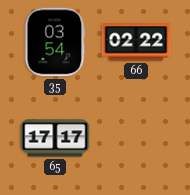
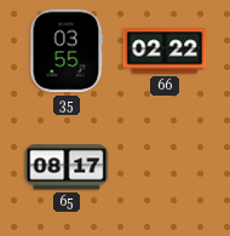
35: 03:54 -> 03:55
65: 17:17 -> 08:17
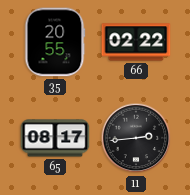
35: 03:55 -> 20:55
11: none -> 2:44
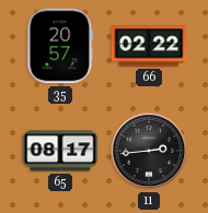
35: 20:55 -> 20:57
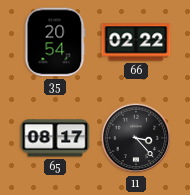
35: 20:57 -> 20:54
11: 2:44 -> 3:23
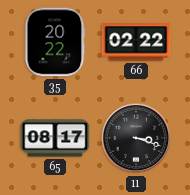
35: 20:54 -> 20:22
11: 3:23 -> 3:18
